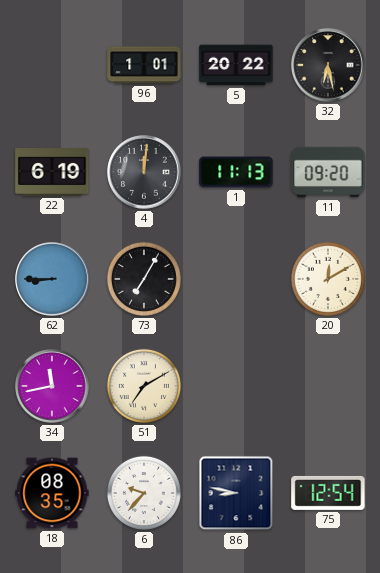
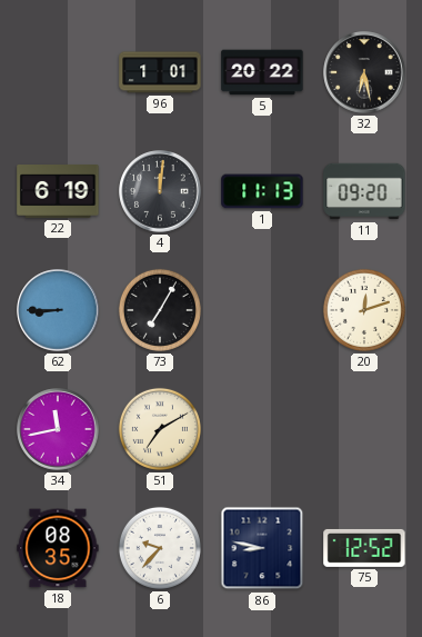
20: 12:10 -> 12:12
75: 12:54 -> 12:52
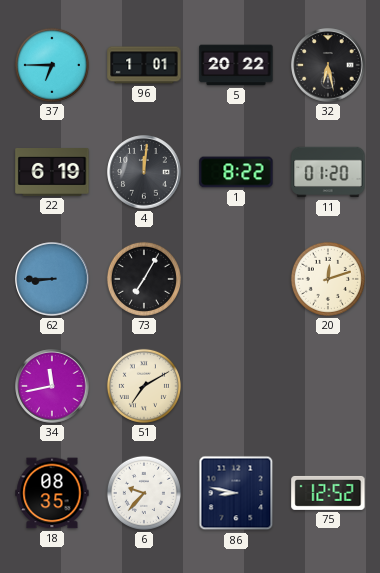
37: none -> 6:45
1: 11:13 -> 8:22
11: 09:20 -> 01:20
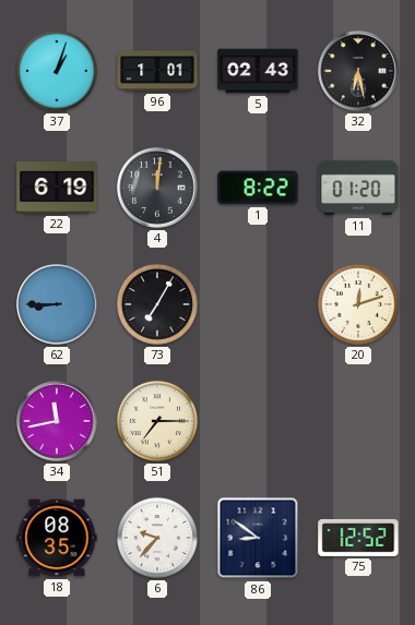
37: 6:45 -> 1:03
5: 20:22 -> 02:43
51: 7:10 -> 7:15
86: 8:47 -> 8:51
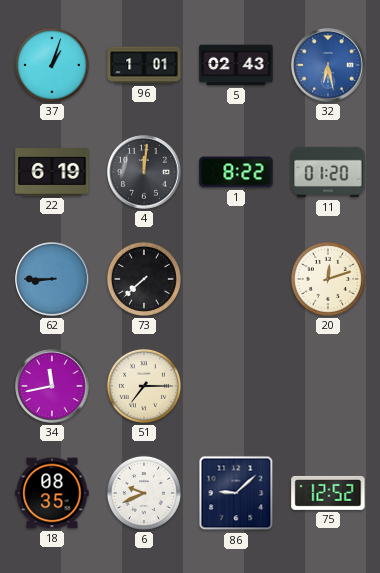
32 dial: black -> blue
73: 7:05 -> 7:38
6: 9:37 -> 9:41
86: 8:51 -> 9:08
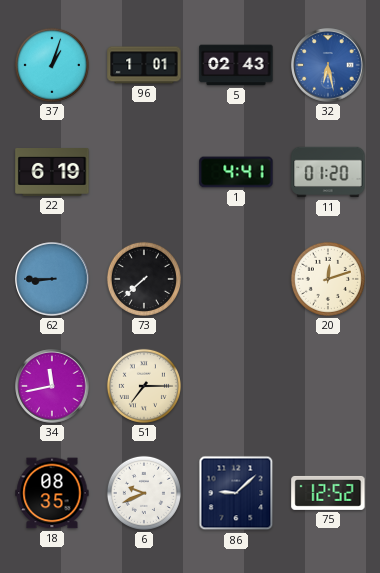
4: 12:01 -> none
1: 8:22 -> 4:41
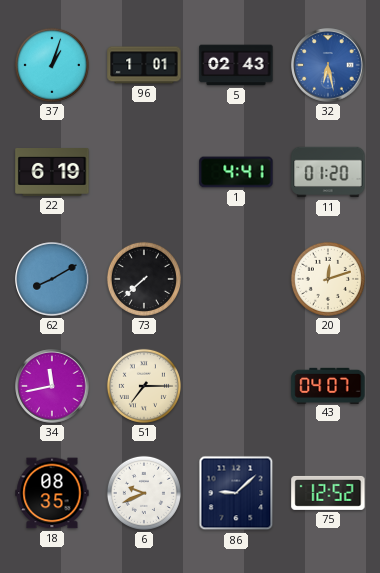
62: 8:45 -> 8:10
43: none -> 04:07
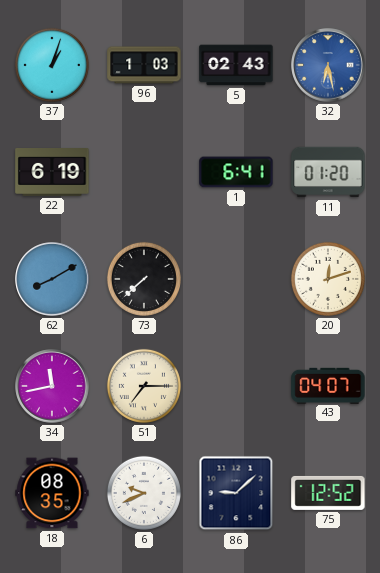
96: 1:01 -> 1:03
1: 4:41 -> 6:41
